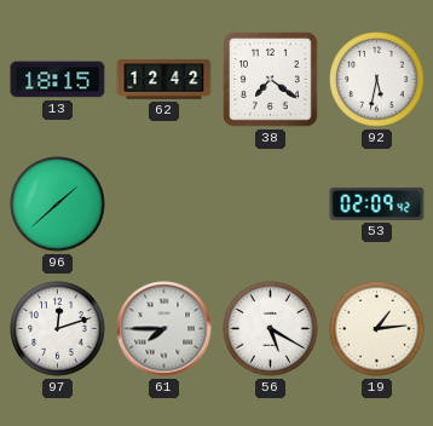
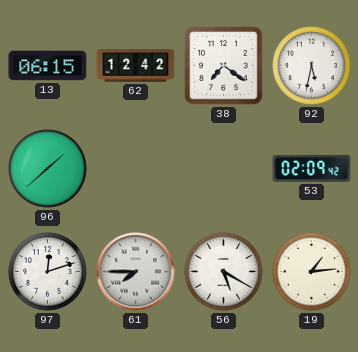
13: 18:15 -> 06:15
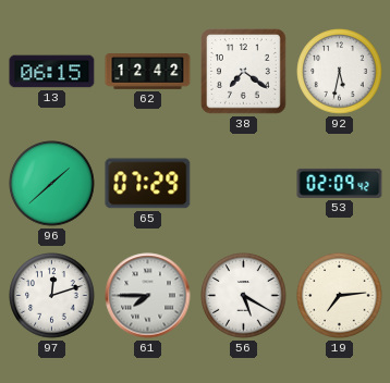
65: none -> 07:29
19: 1:14 -> 7:14
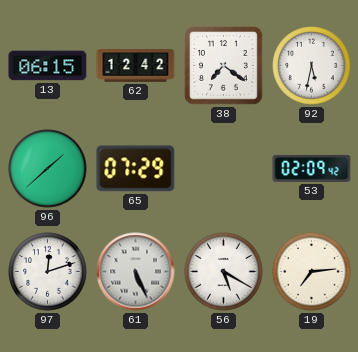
61: 7:45 -> 5:26
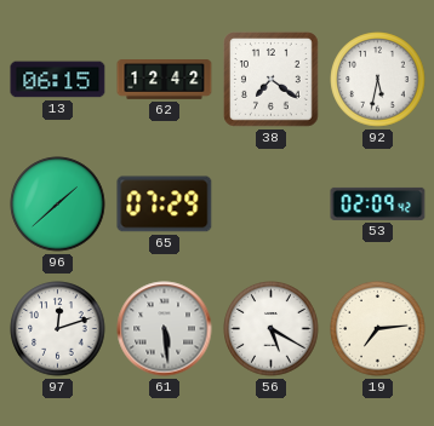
61: 5:26 -> 5:29
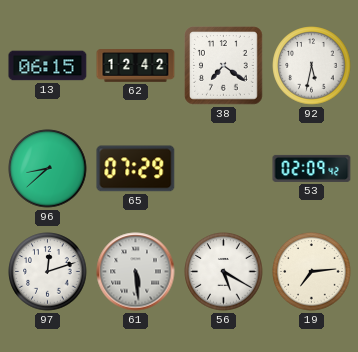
96: 1:38 -> 8:38
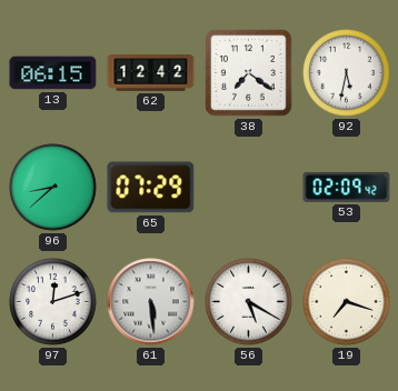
19: 7:14 -> 7:18
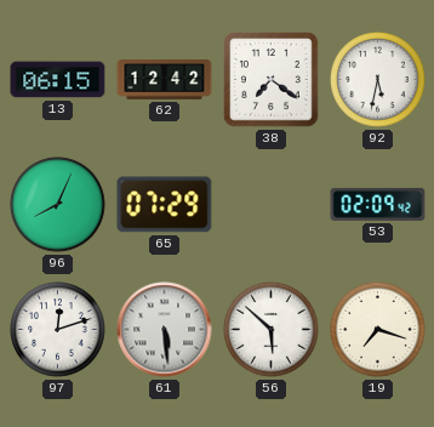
96: 8:38 -> 8:04
56: 5:20 -> 5:52
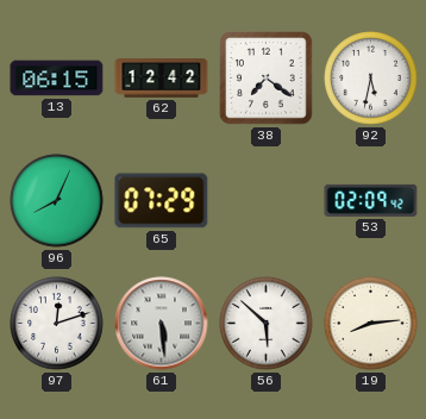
19: 7:18 -> 8:14
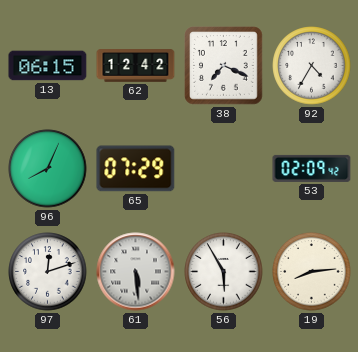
38: 7:21 -> 7:19
92: 5:32 -> 4:35
56: 5:52 -> 5:55
